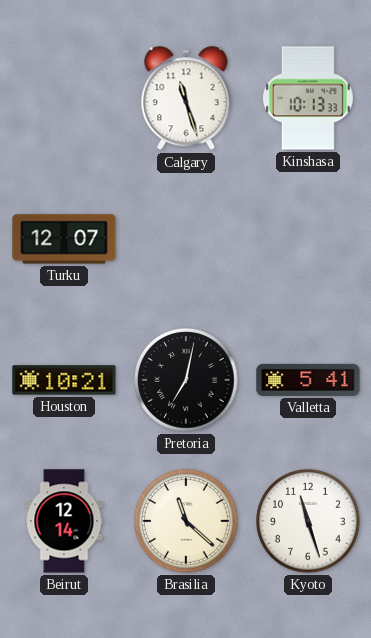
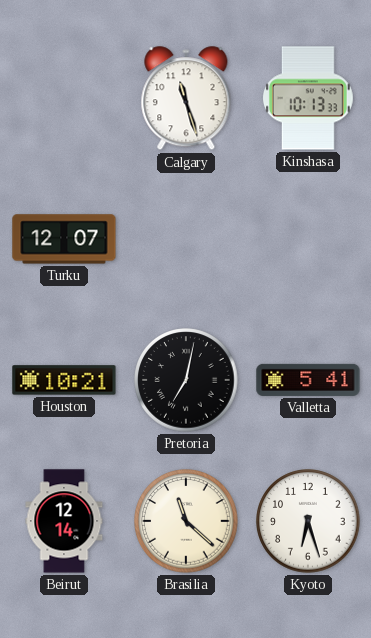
Kyoto: 11:27 -> 6:27
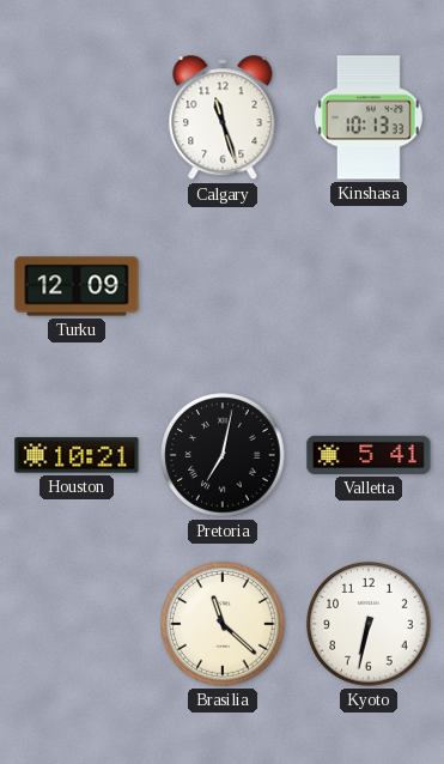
Turku: 12:07 -> 12:09
Beirut: 12:14 -> none
Kyoto: 6:27 -> 6:32
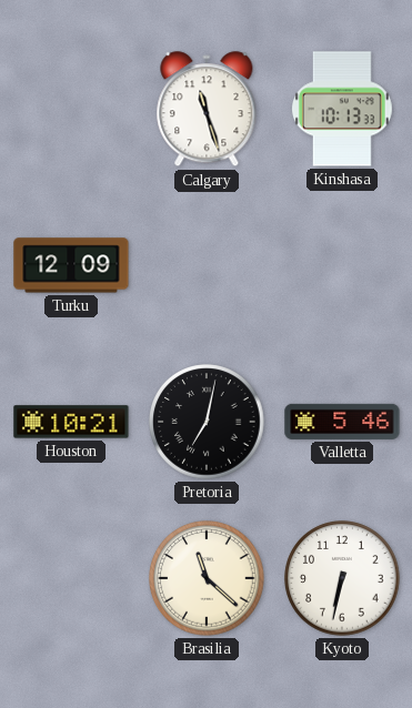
Valletta: 5:41 -> 5:46
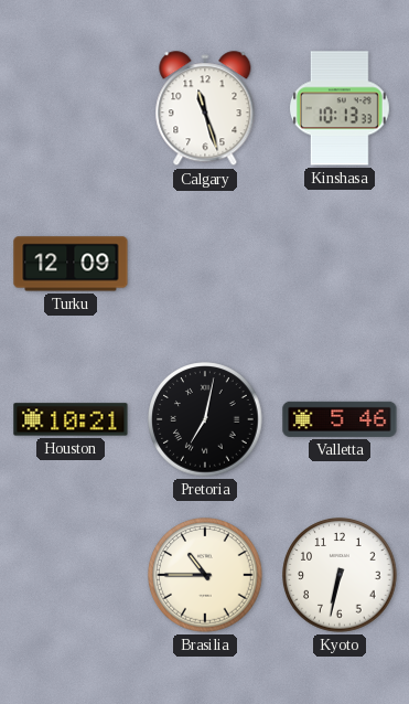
Brasilia: 11:22 -> 10:45
